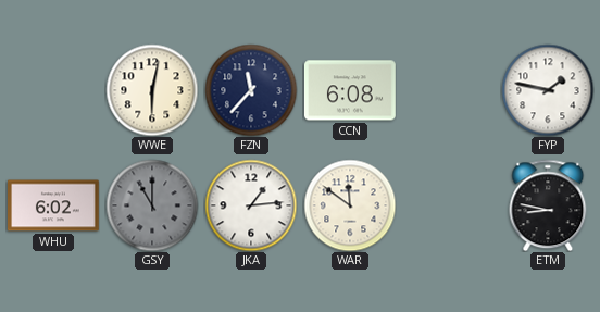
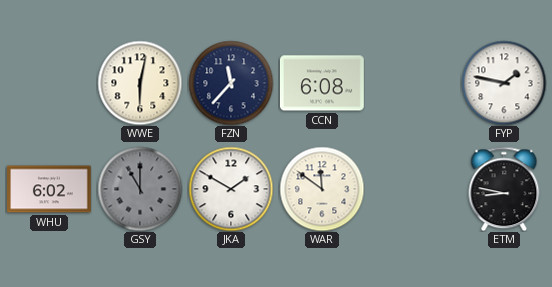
JKA: 1:14 -> 1:50
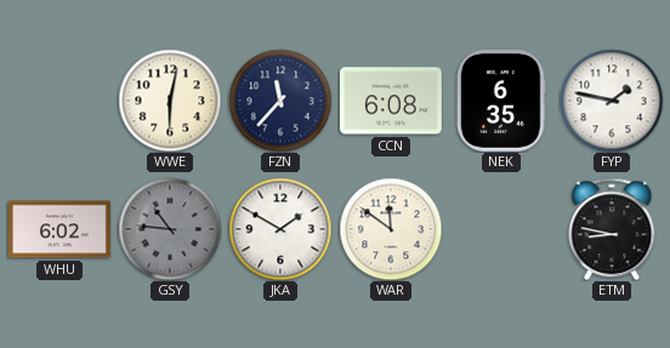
NEK: none -> 6:35
GSY: 11:00 -> 10:46
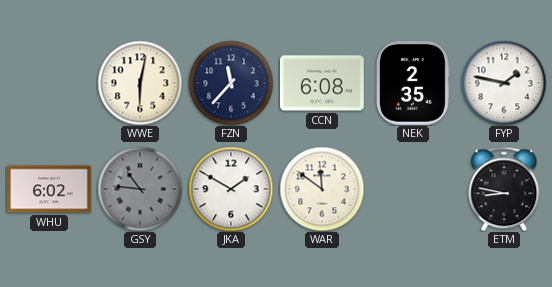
NEK: 6:35 -> 2:35
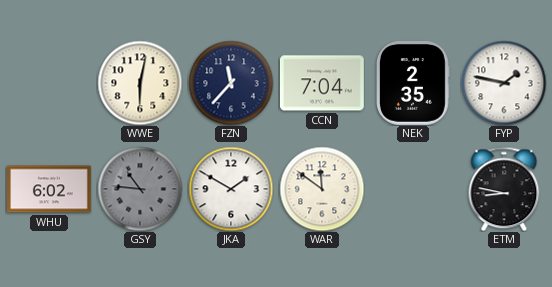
CCN: 6:08 -> 7:04
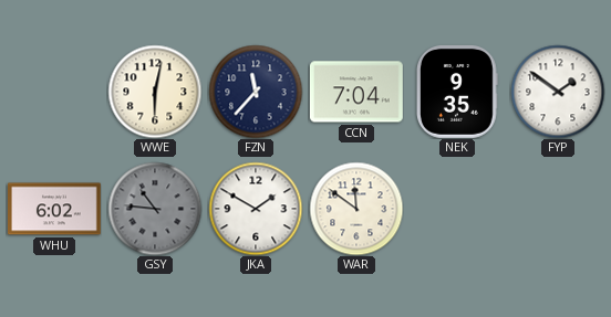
NEK: 2:35 -> 9:35
FYP: 1:47 -> 1:51
ETM: 8:47 -> none
